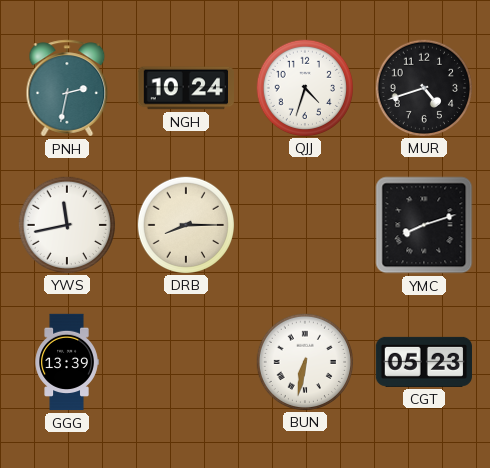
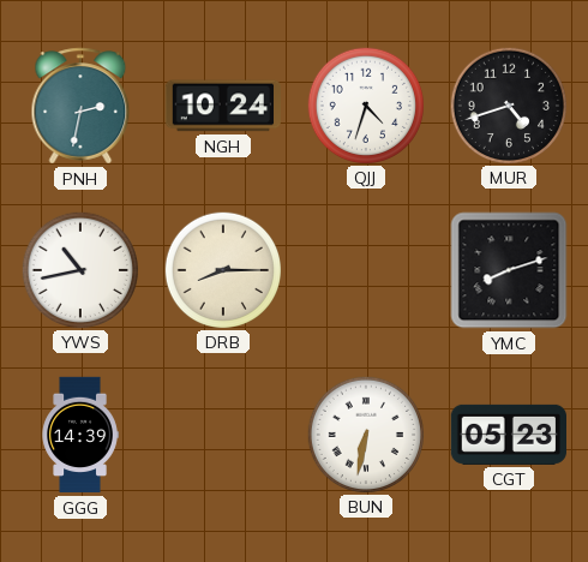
YWS: 11:43 -> 10:43
GGG: 13:39 -> 14:39
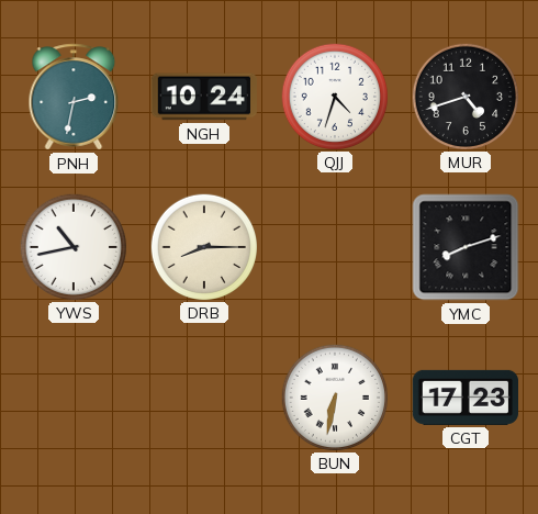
GGG: 14:39 -> none
CGT: 05:23 -> 17:23
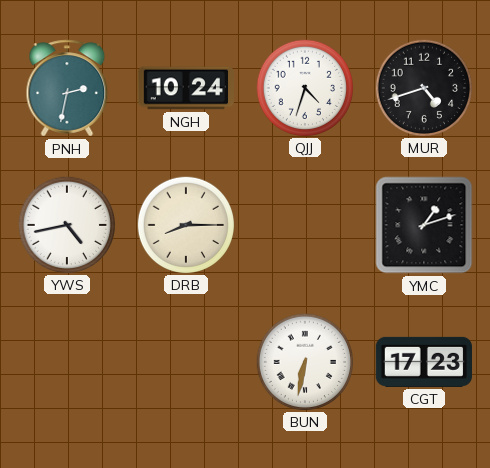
YWS: 10:43 -> 4:43
YMC: 8:12 -> 1:12
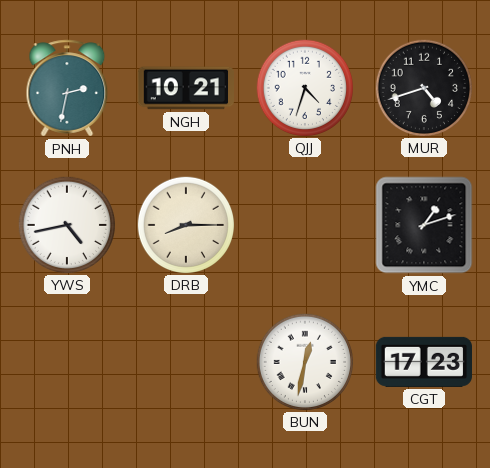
NGH: 10:24 -> 10:21
BUN: 6:32 -> 12:32
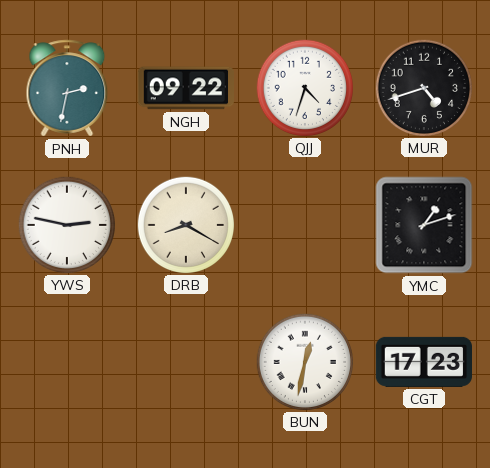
NGH: 10:21 -> 09:22
YWS: 4:43 -> 2:47
DRB: 8:15 -> 8:20
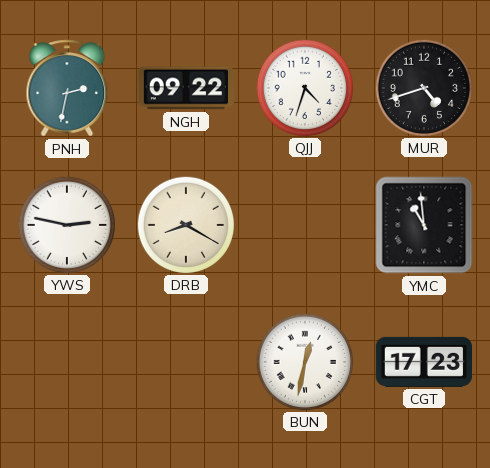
YMC: 1:12 -> 10:59
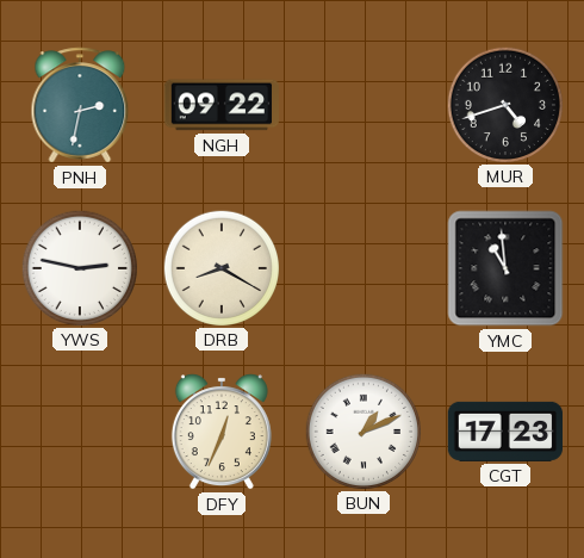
QJJ: 4:33 -> none
DFY: none -> 12:34
BUN: 12:32 -> 1:11
